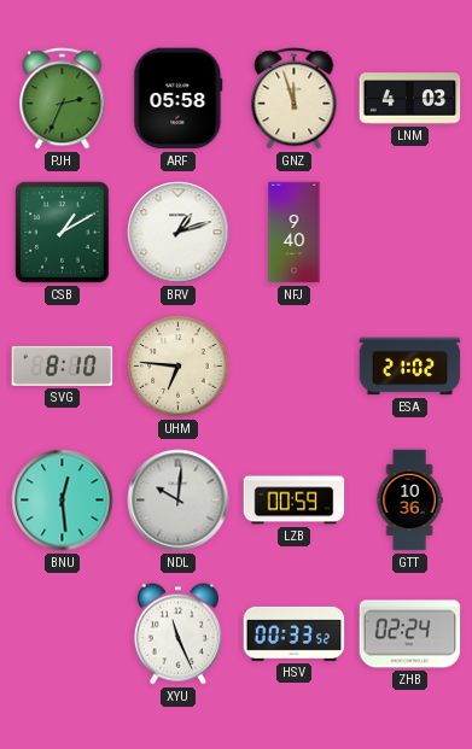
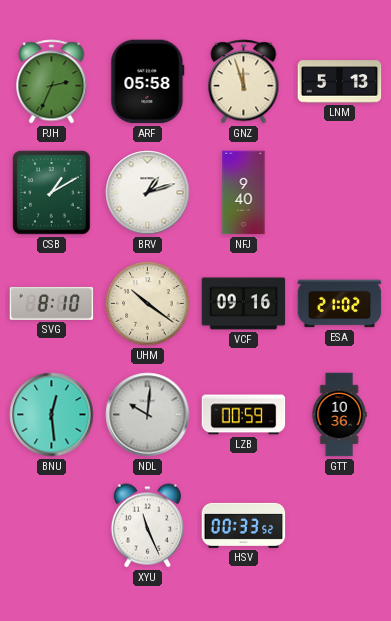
LNM: 4:03 -> 5:13
UHM: 6:46 -> 10:21
VCF: none -> 09:16
ZHB: 02:24 -> none
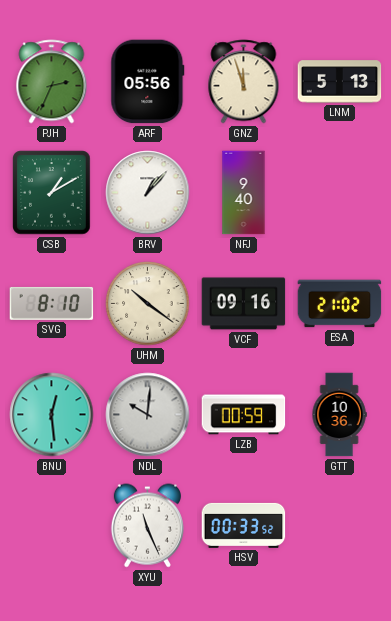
ARF: 05:58 -> 05:56
BRV: 1:12 -> 1:07
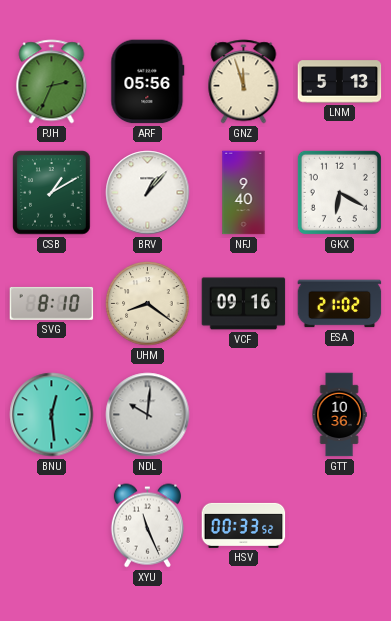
GKX: none -> 6:20
UHM: 10:21 -> 8:21
LZB: 00:59 -> none
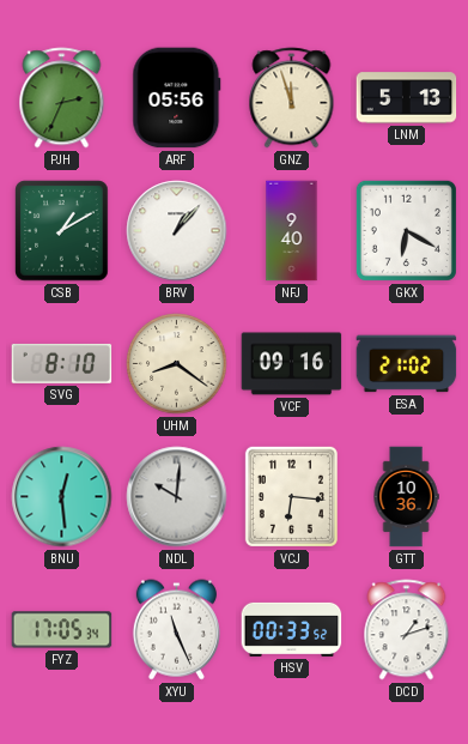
VCJ: none -> 6:16
FYZ: none -> 17:05
DCD: none -> 1:12
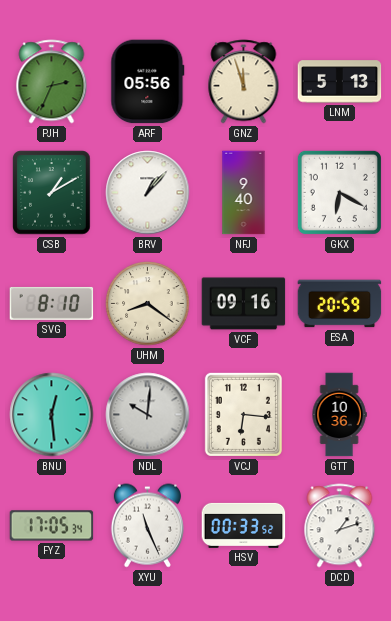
ESA: 21:02 -> 20:59
